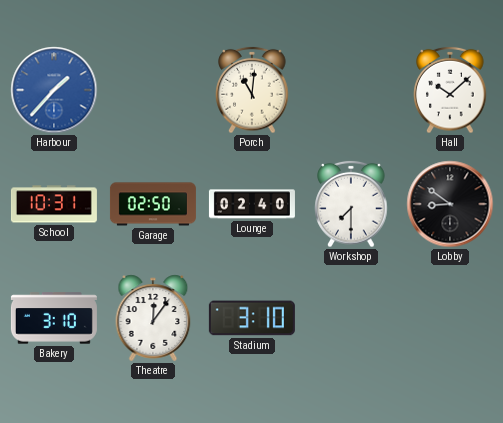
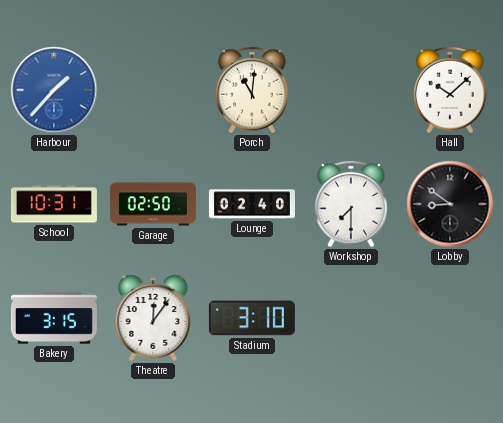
Bakery: 3:10 -> 3:15
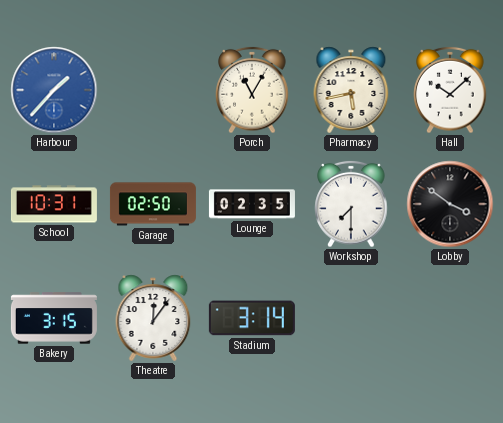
Porch: 11:01 -> 11:05
Pharmacy: none -> 5:43
Lounge: 02:40 -> 02:35
Lobby: 8:51 -> 3:51
Stadium: 3:10 -> 3:14
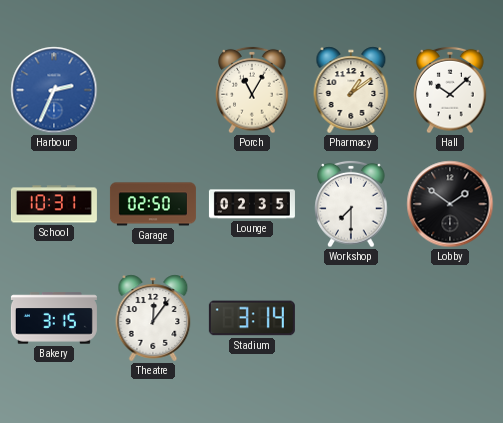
Harbour: 1:37 -> 2:34
Pharmacy: 5:43 -> 1:09
Lobby: 3:51 -> 1:51
